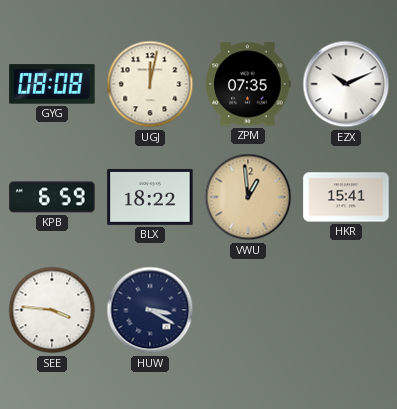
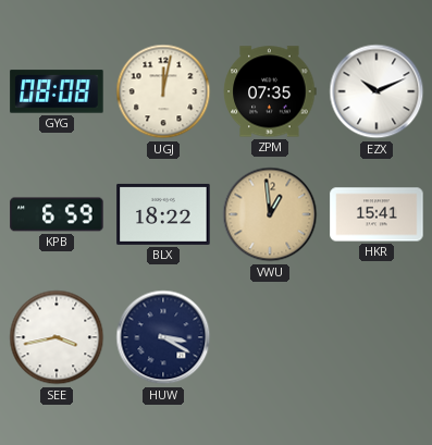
SEE: 3:46 -> 3:43
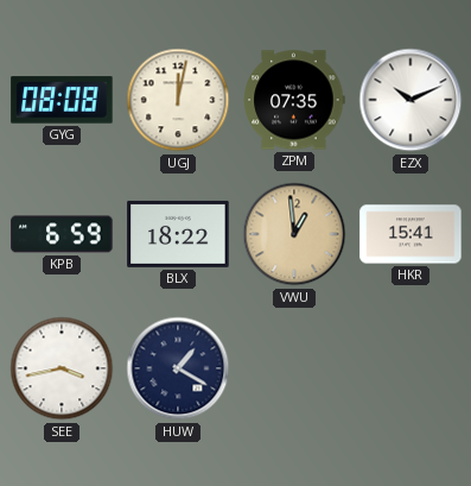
HUW: 3:20 -> 1:20
